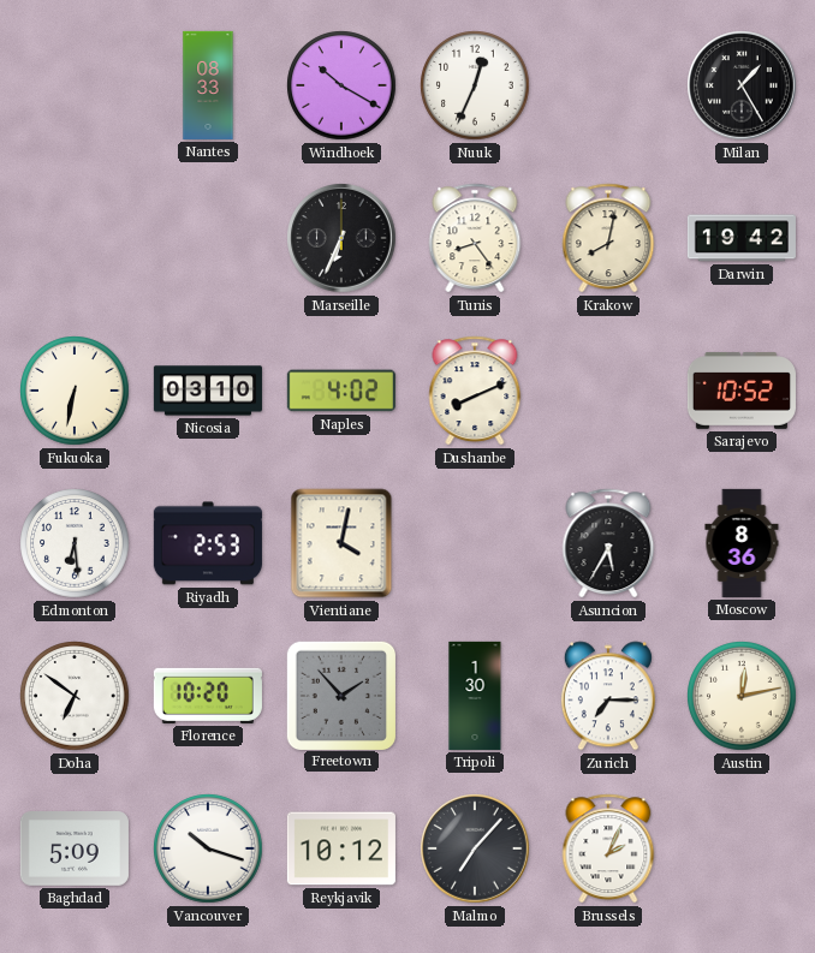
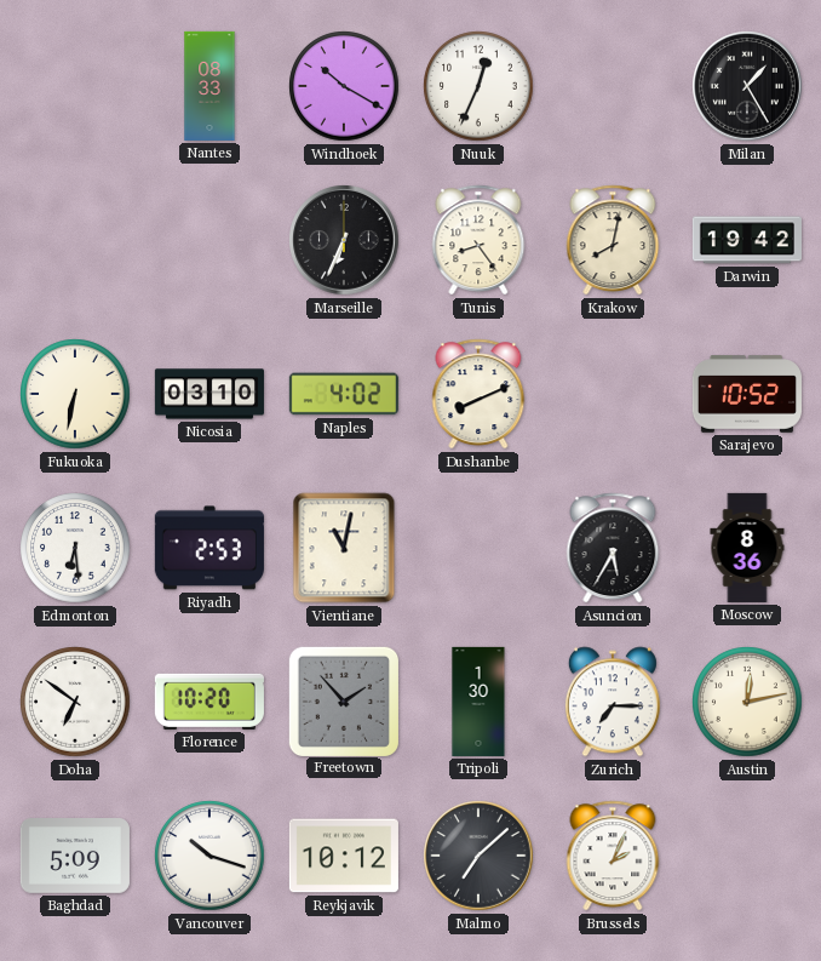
Vientiane: 4:02 -> 11:02
Malmo: 7:07 -> 7:08
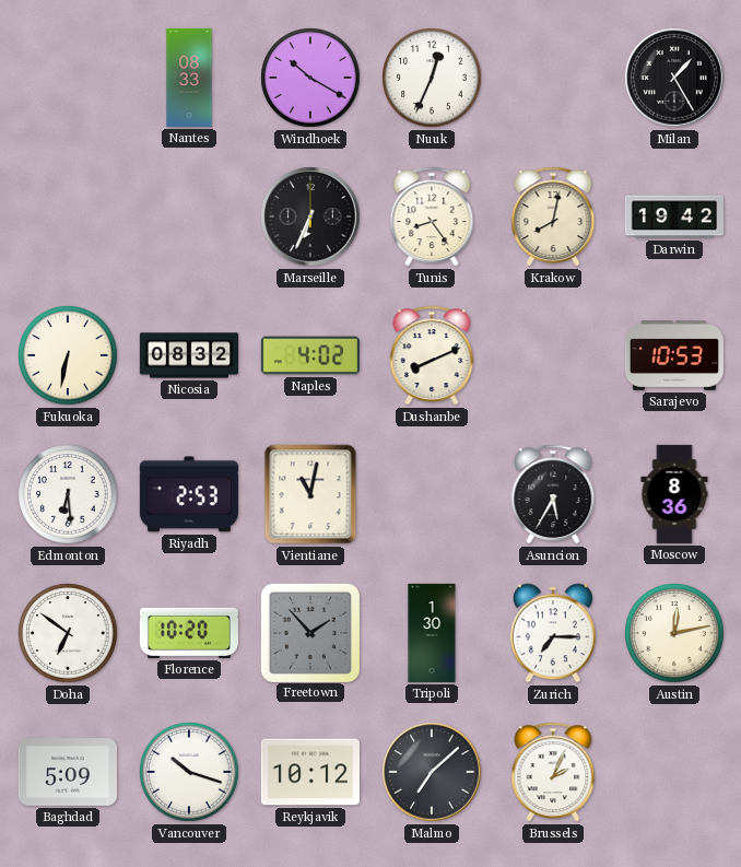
Nicosia: 03:10 -> 08:32
Sarajevo: 10:52 -> 10:53
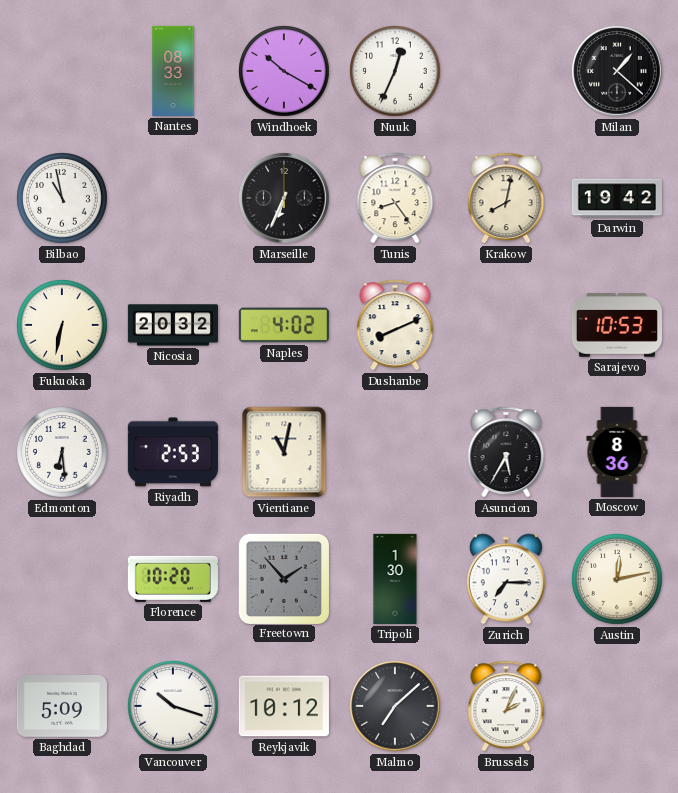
Milan: 1:25 -> 1:22
Bilbao: none -> 10:58
Nicosia: 08:32 -> 20:32
Doha: 6:51 -> none
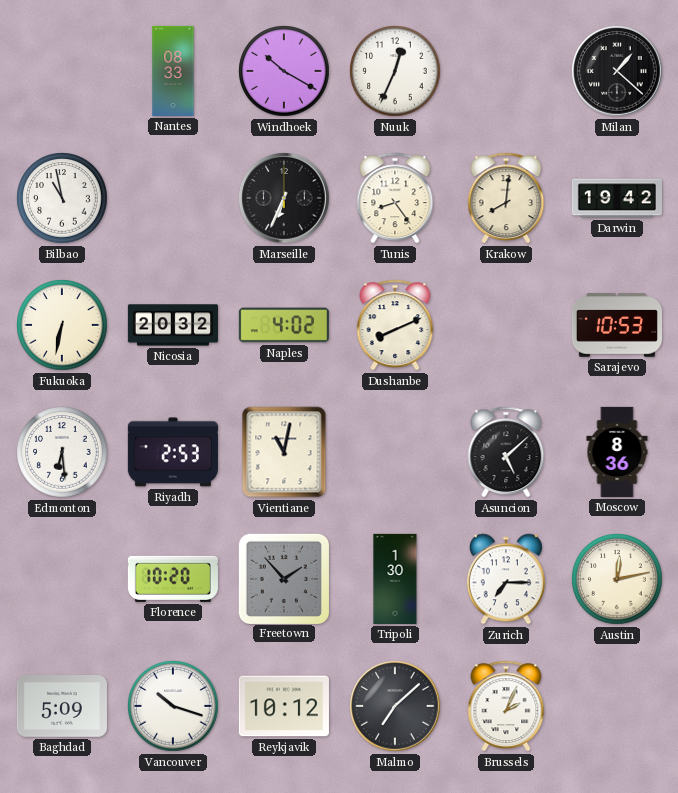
Krakow: 8:02 -> 8:01
Asuncion: 5:35 -> 5:08
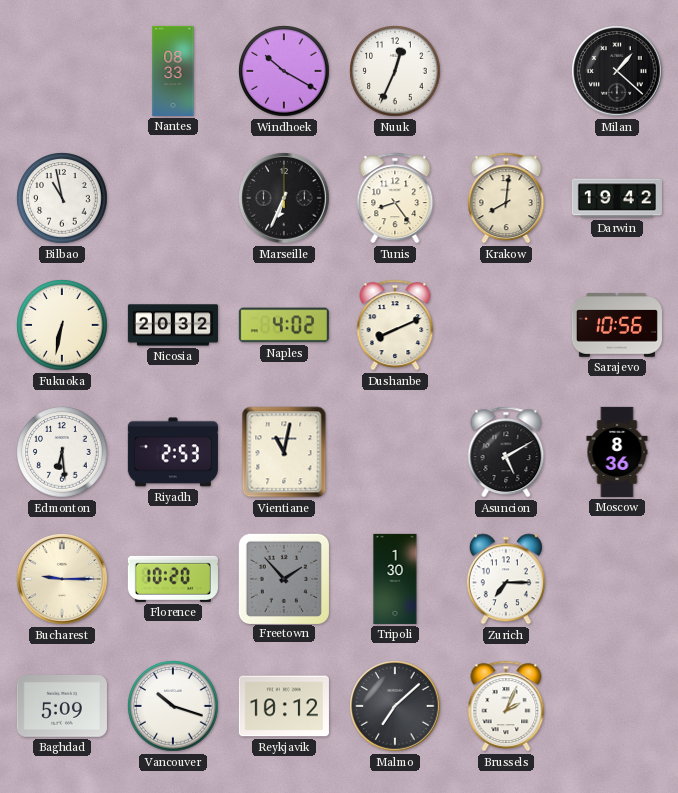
Sarajevo: 10:53 -> 10:56
Asuncion: 5:08 -> 5:10
Bucharest: none -> 9:15
Austin: 12:13 -> none
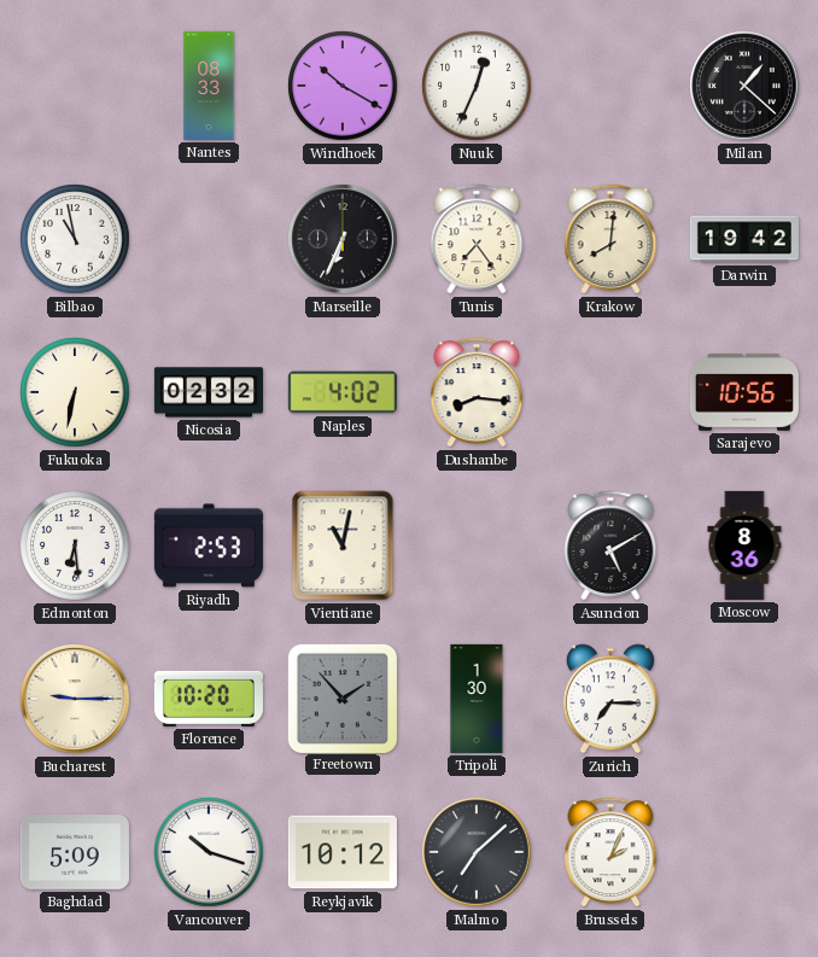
Tunis: 8:24 -> 7:24
Nicosia: 20:32 -> 02:32
Dushanbe: 8:11 -> 8:16
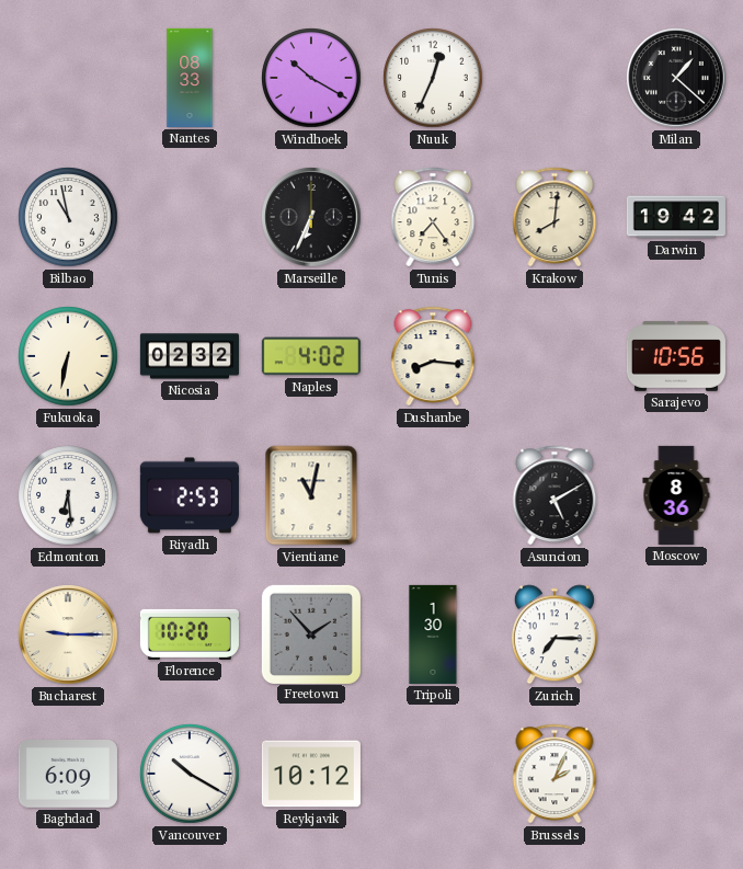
Baghdad: 5:09 -> 6:09
Vancouver: 10:18 -> 10:20
Malmo: 7:08 -> none
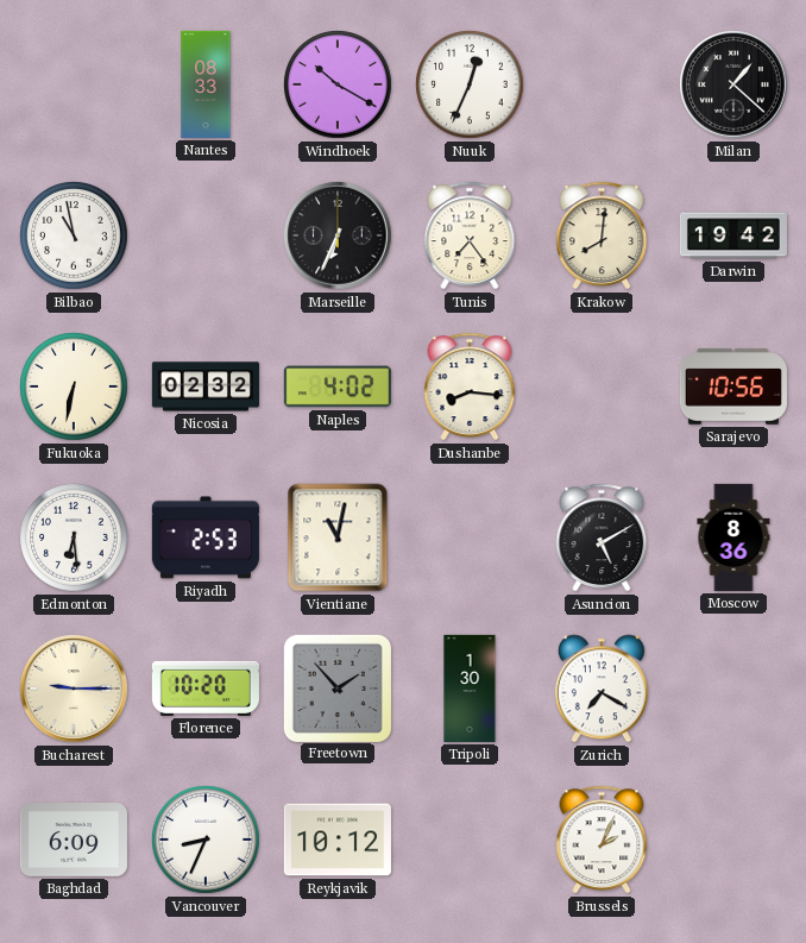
Zurich: 7:15 -> 7:20
Vancouver: 10:20 -> 8:34
